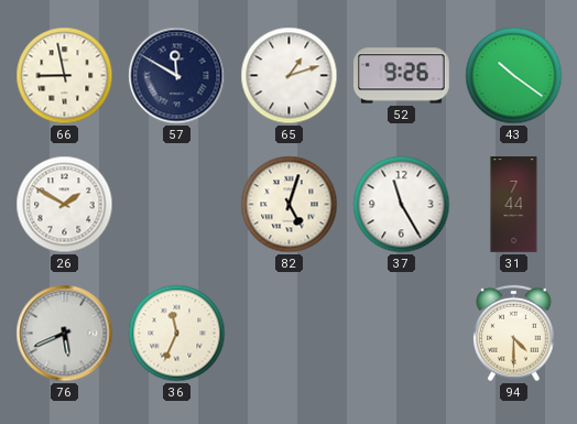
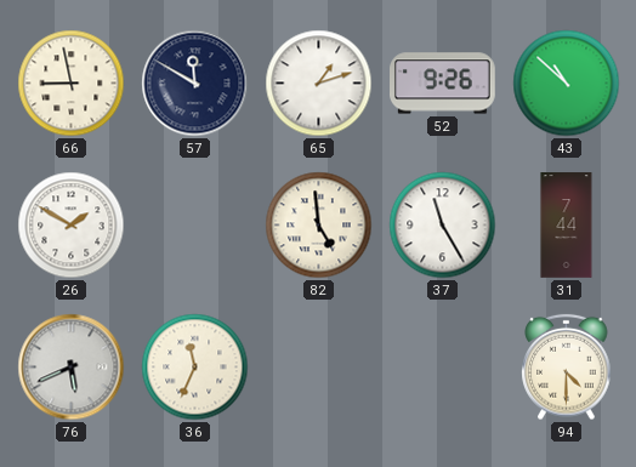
43: 10:21 -> 10:52
82: 5:03 -> 4:59
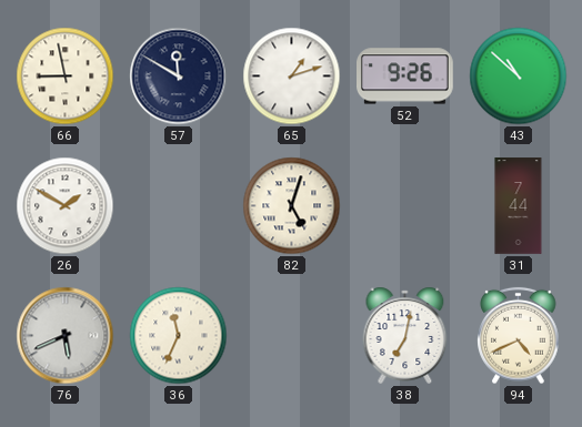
82: 4:59 -> 5:03
37: 11:25 -> none
38: none -> 7:02
94: 4:30 -> 4:41
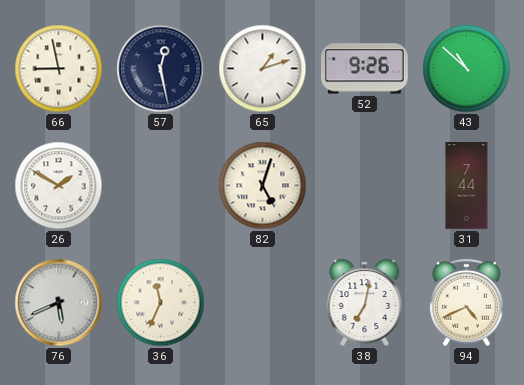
57: 11:50 -> 12:28
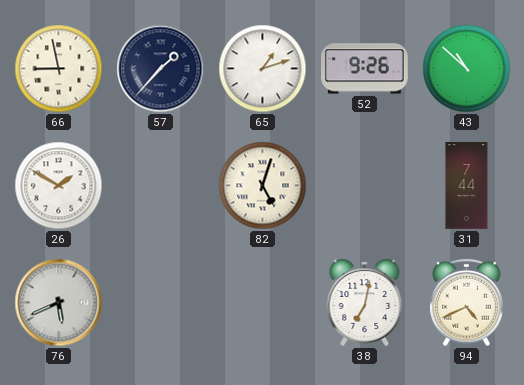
57: 12:28 -> 1:37
36: 11:34 -> none
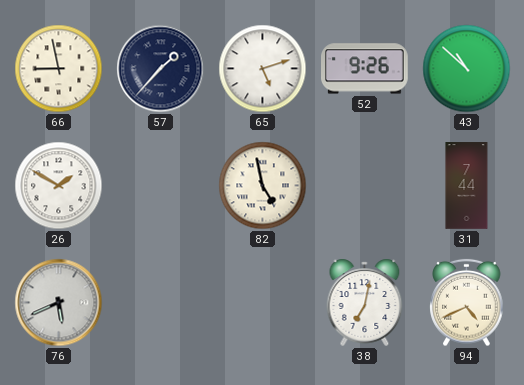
65: 1:12 -> 5:12
82: 5:03 -> 4:58
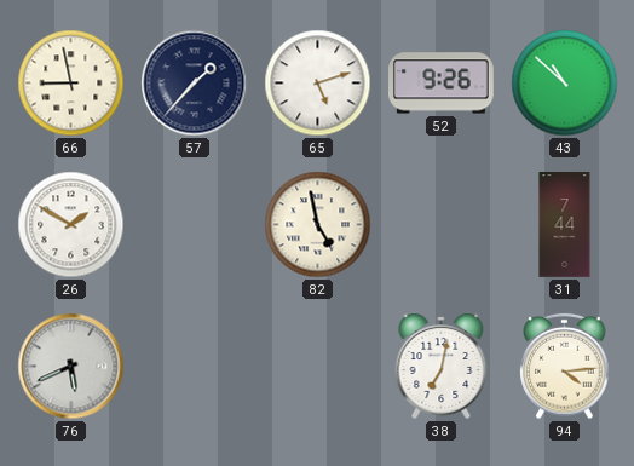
94: 4:41 -> 4:14
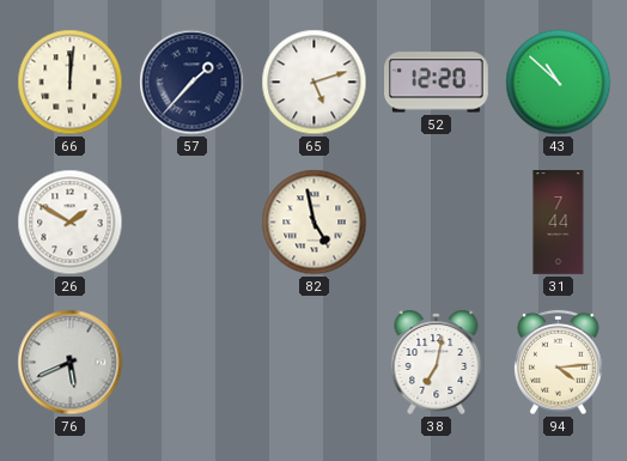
66: 8:58 -> 12:01
52: 9:26 -> 12:20
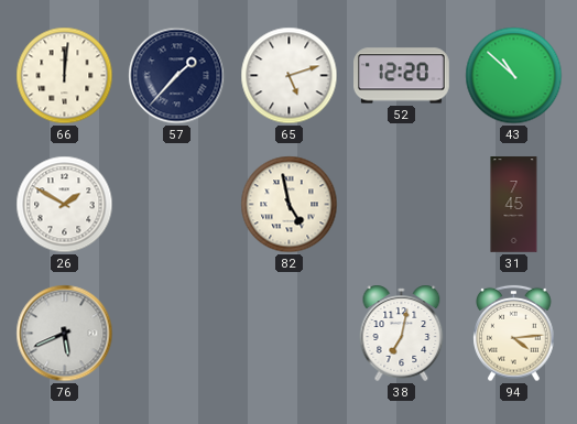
31: 7:44 -> 7:45
